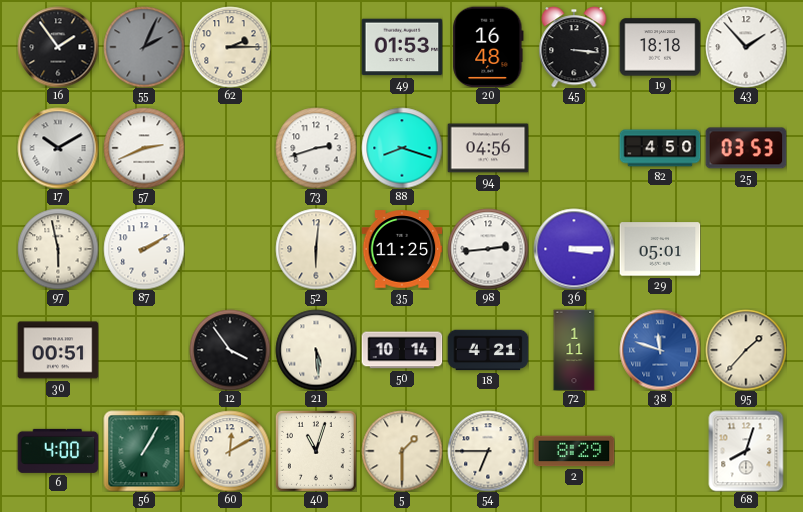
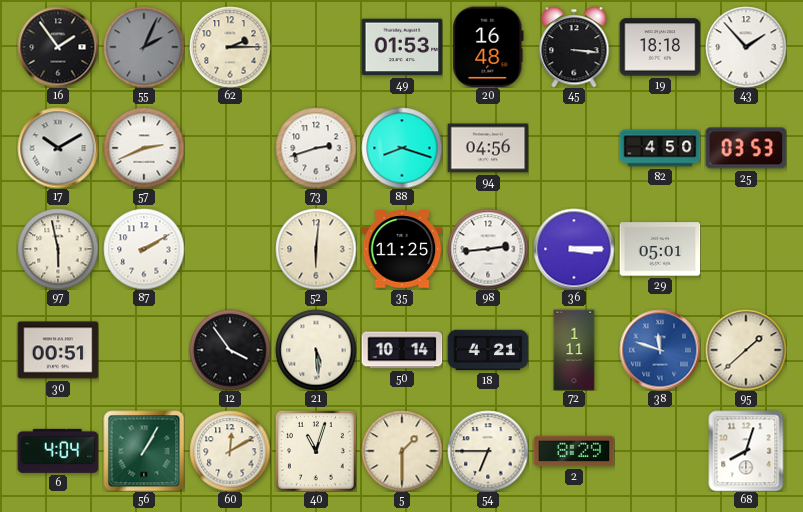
95: 1:37 -> 1:38
6: 4:00 -> 4:04
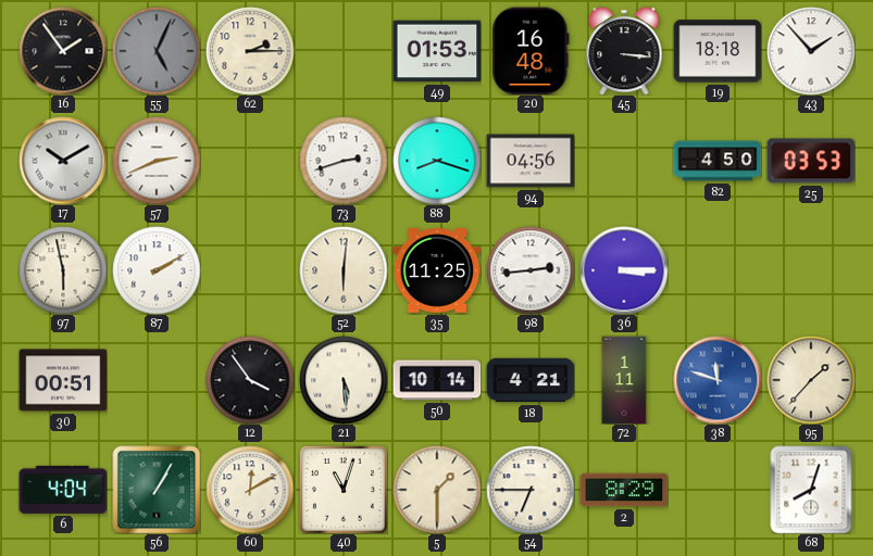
55: 2:04 -> 5:04
29: 05:01 -> none
95: 1:38 -> 1:37
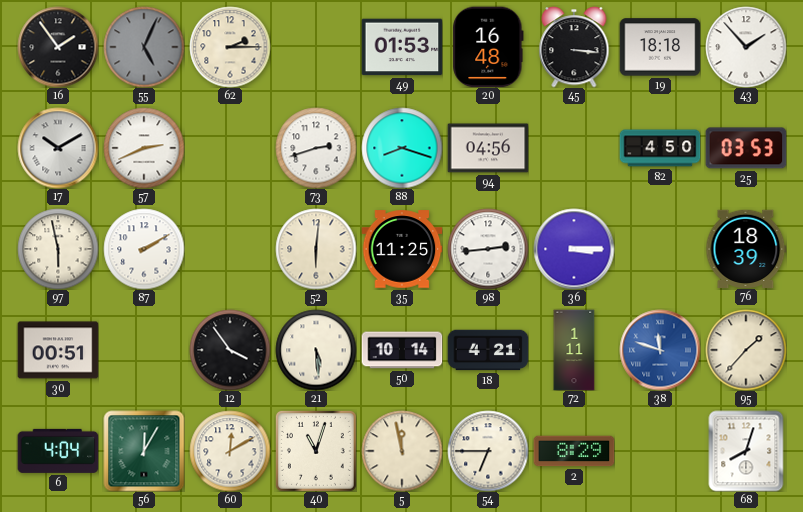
76: none -> 18:39
56: 1:05 -> 12:05
5: 1:30 -> 11:58
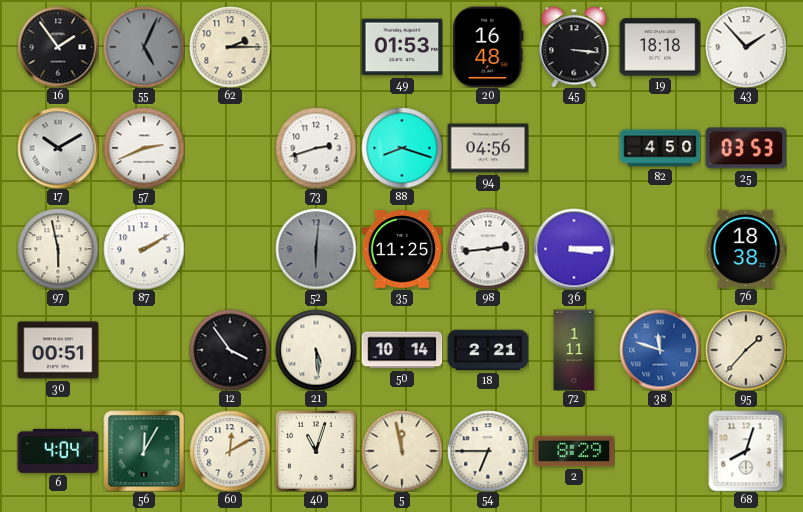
52 dial: cream -> grey
76: 18:39 -> 18:38
18: 4:21 -> 2:21
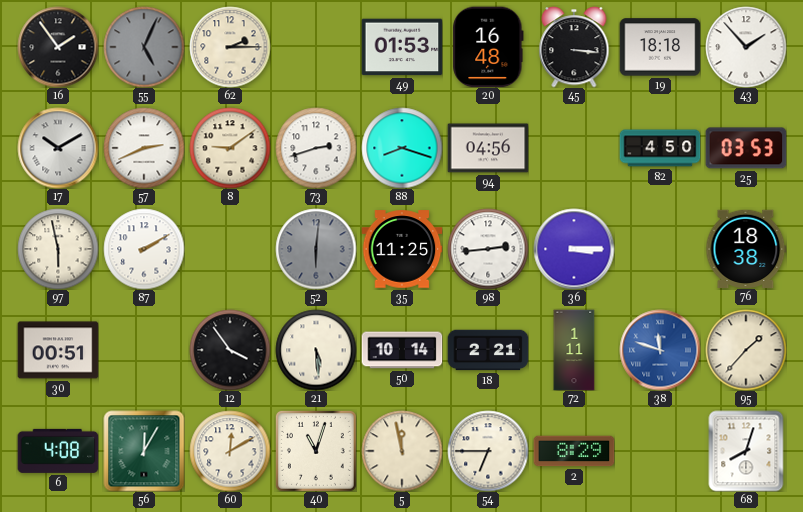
8: none -> 9:09
6: 4:04 -> 4:08
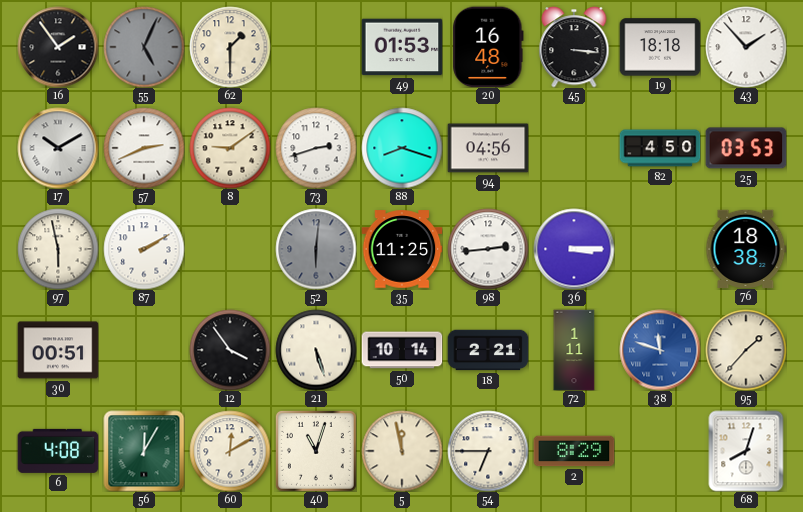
62: 2:15 -> 1:30
21: 5:29 -> 5:27
